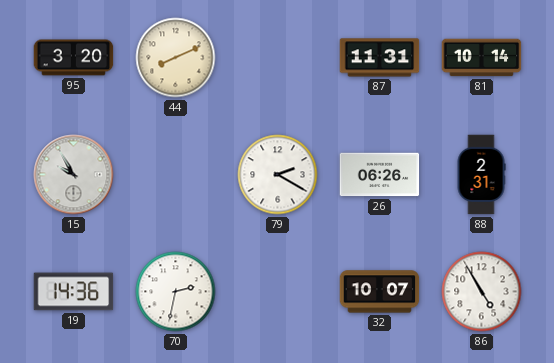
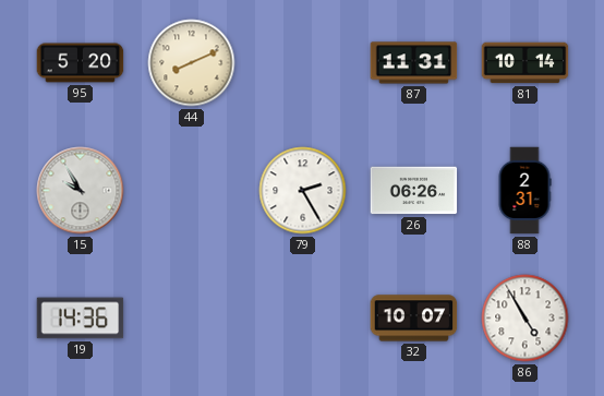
95: 3:20 -> 5:20
79: 2:20 -> 2:25
70: 2:32 -> none
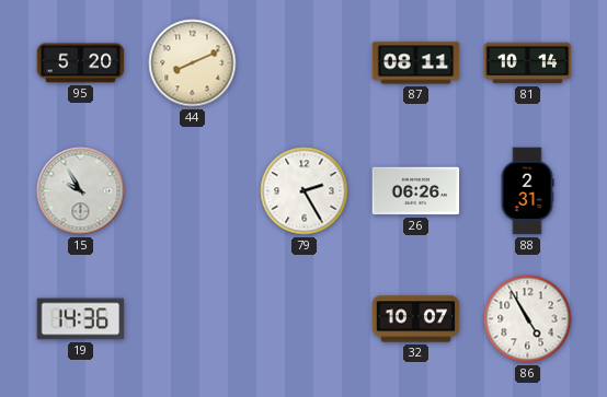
87: 11:31 -> 08:11
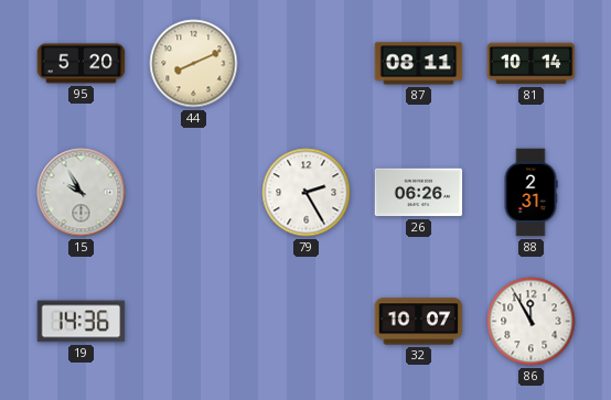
86: 4:55 -> 11:55
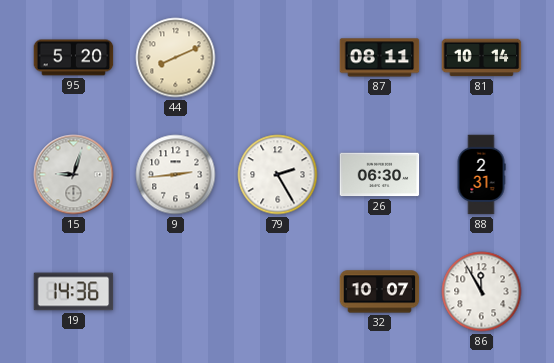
15: 9:55 -> 9:03
9: none -> 2:44
26: 06:26 -> 06:30
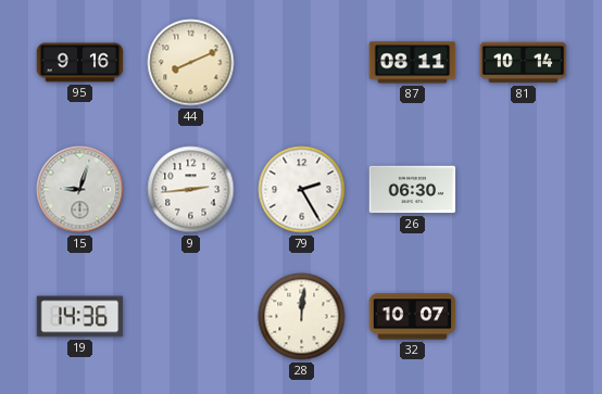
95: 5:20 -> 9:16
88: 2:31 -> none
28: none -> 12:01
86: 11:55 -> none
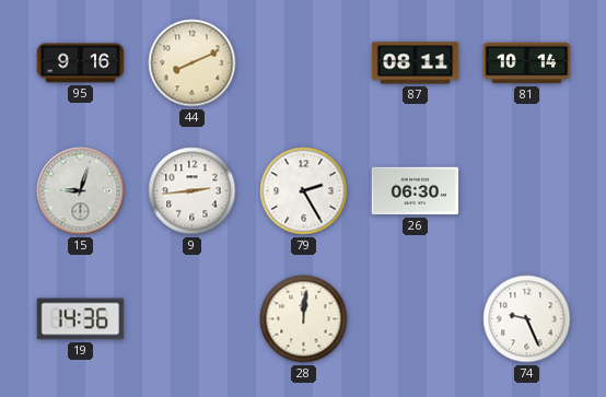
32: 10:07 -> none
74: none -> 9:26
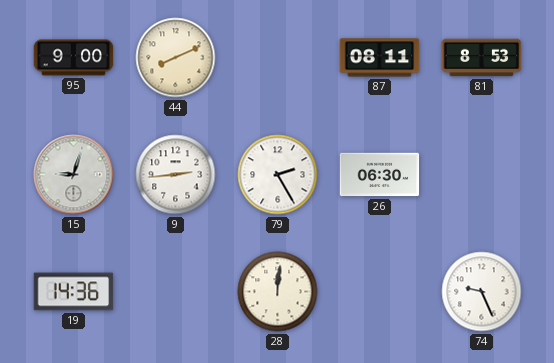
95: 9:16 -> 9:00
81: 10:14 -> 8:53
